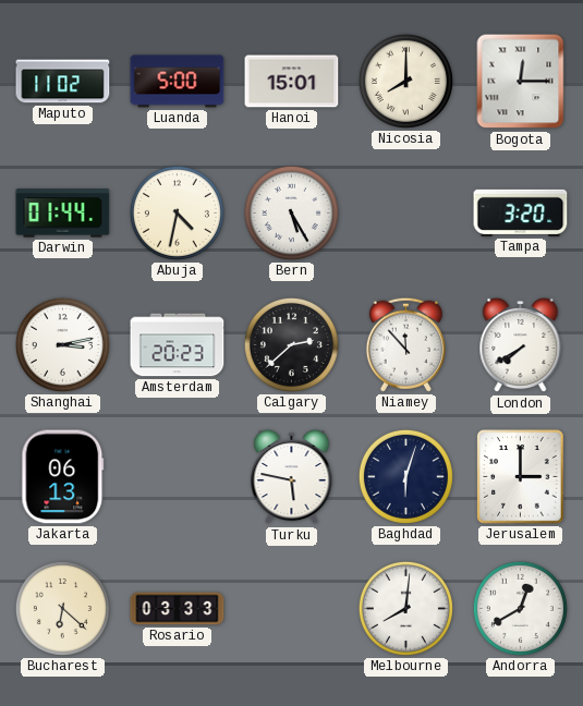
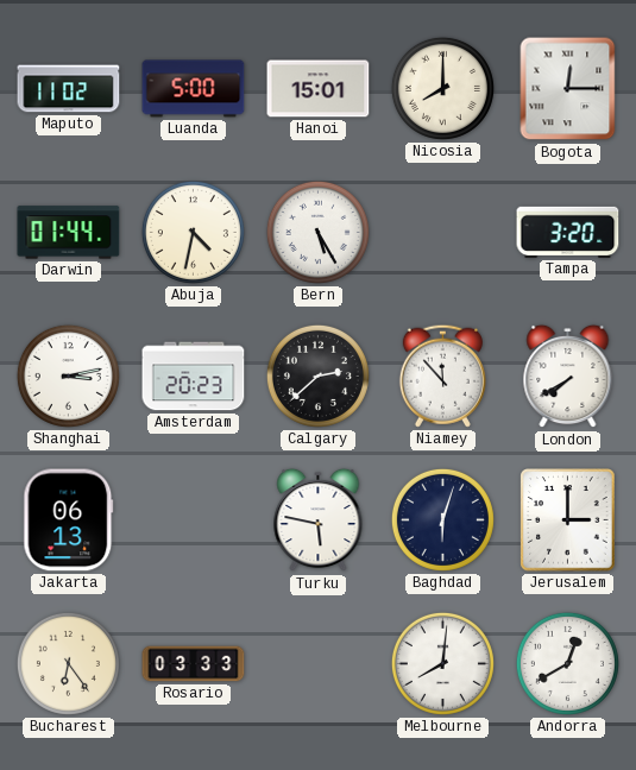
Bucharest: 6:22 -> 6:24
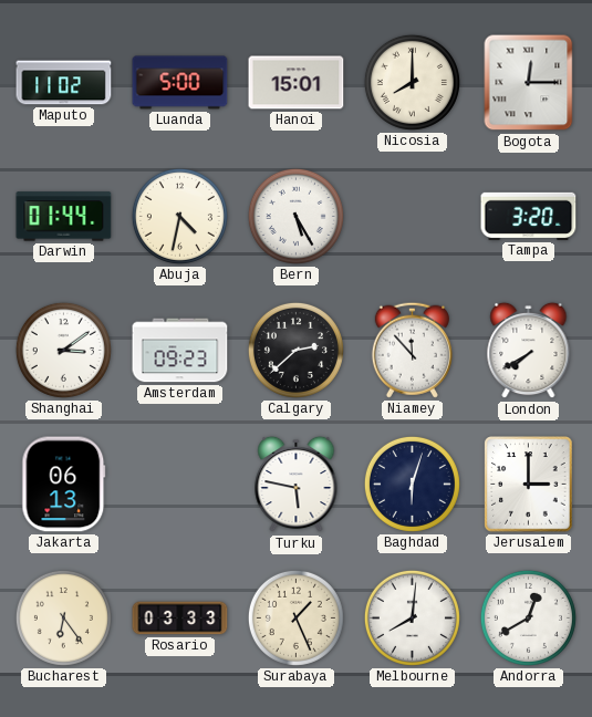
Shanghai: 3:13 -> 3:09
Amsterdam: 20:23 -> 09:23
Surabaya: none -> 1:26
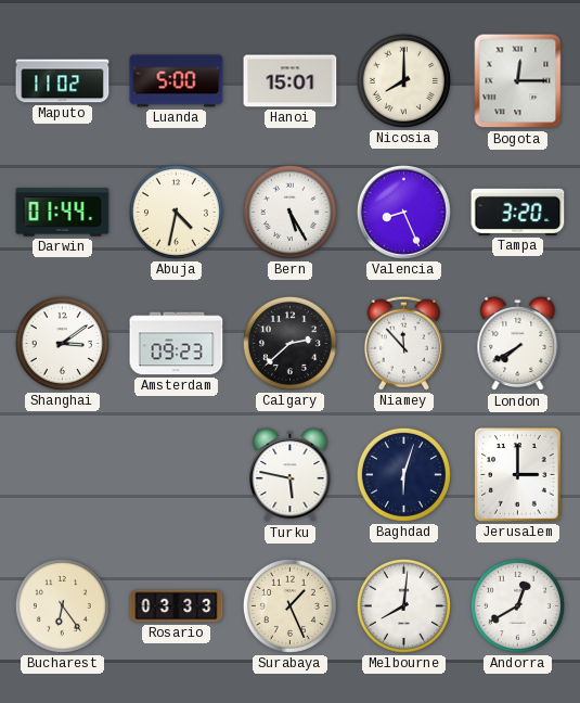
Valencia: none -> 8:26
Jakarta: 06:13 -> none
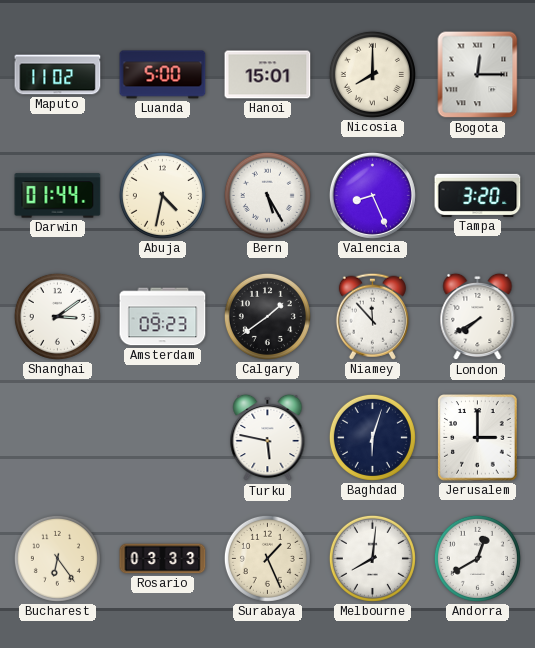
Calgary: 2:38 -> 1:39
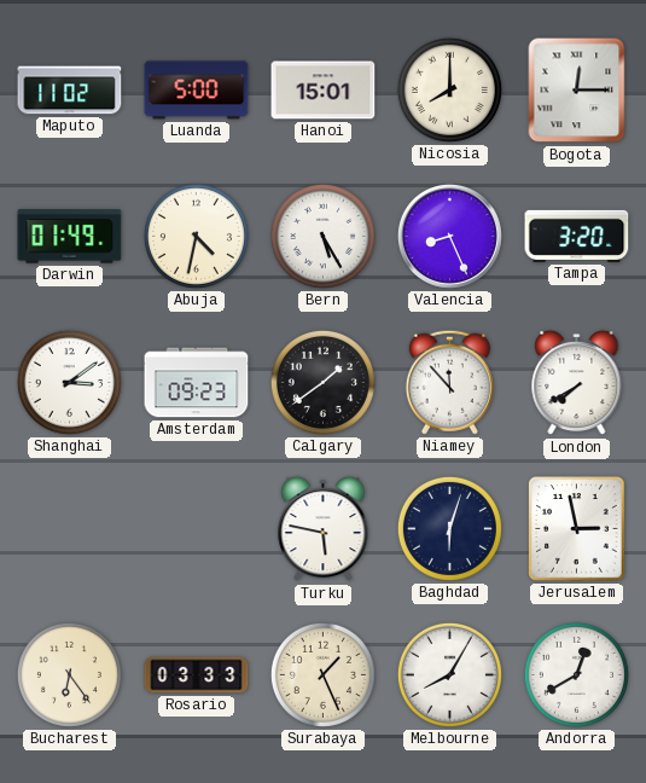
Darwin: 01:44 -> 01:49
Jerusalem: 3:00 -> 2:58
Melbourne: 8:01 -> 8:05
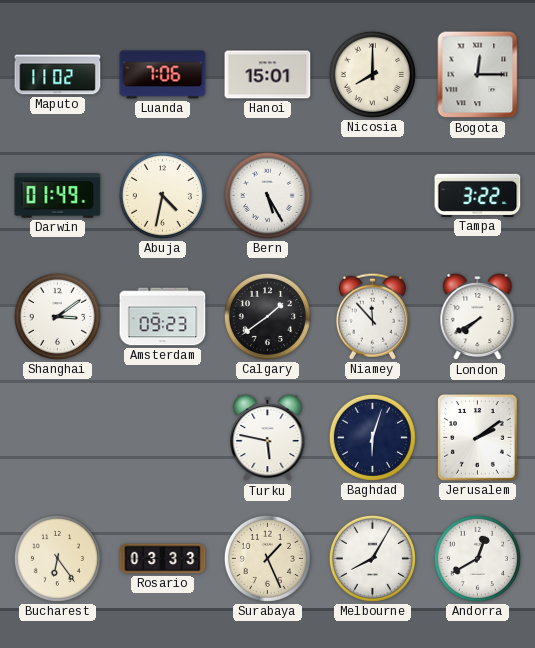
Luanda: 5:00 -> 7:06
Valencia: 8:26 -> none
Tampa: 3:20 -> 3:22
Jerusalem: 2:58 -> 2:09
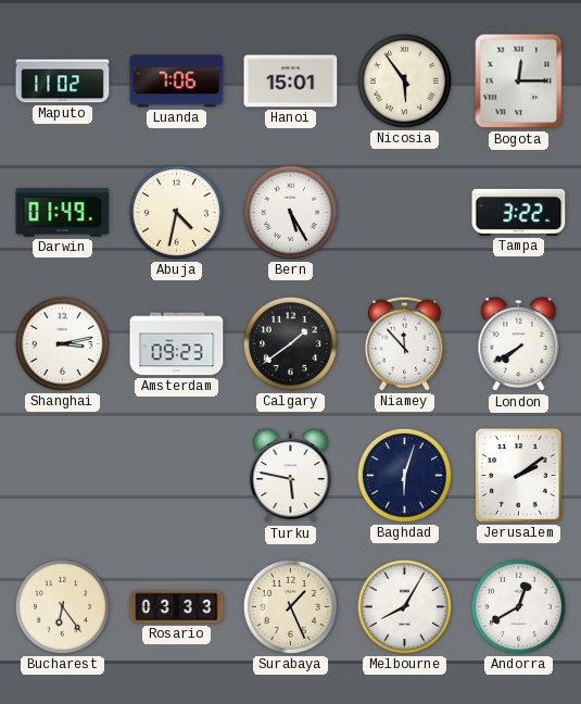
Nicosia: 8:00 -> 5:54
Shanghai: 3:09 -> 3:13
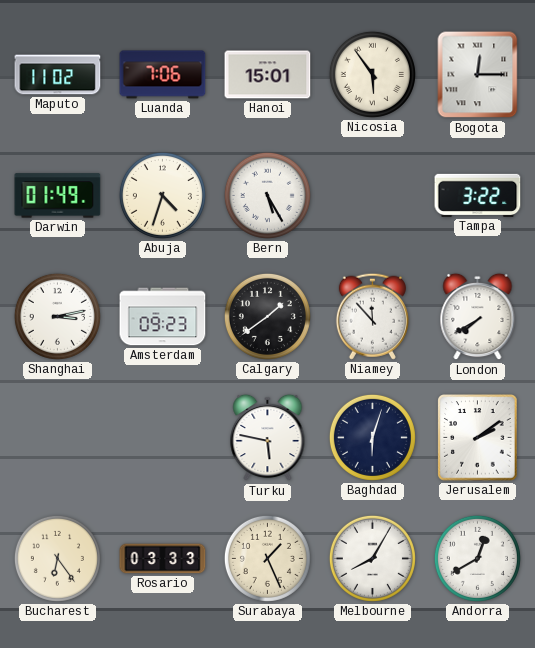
Abuja: 4:32 -> 4:33
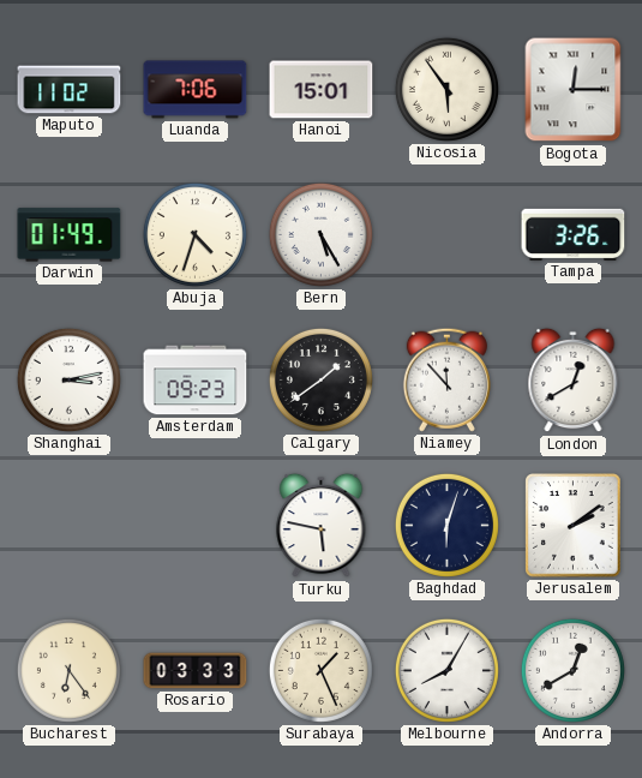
Tampa: 3:22 -> 3:26
London: 7:40 -> 12:40
